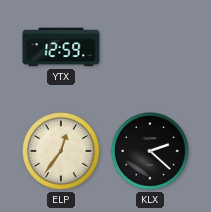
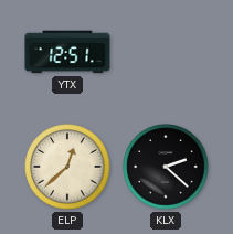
YTX: 12:59 -> 12:51
ELP: 12:36 -> 12:38
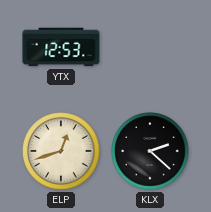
YTX: 12:51 -> 12:53
ELP: 12:38 -> 12:42
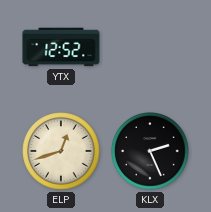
YTX: 12:53 -> 12:52
KLX: 2:22 -> 2:26
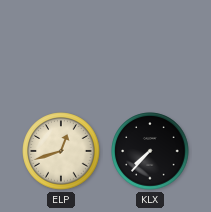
YTX: 12:52 -> none
KLX: 2:26 -> 7:37
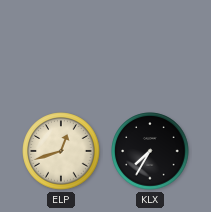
KLX: 7:37 -> 7:35
